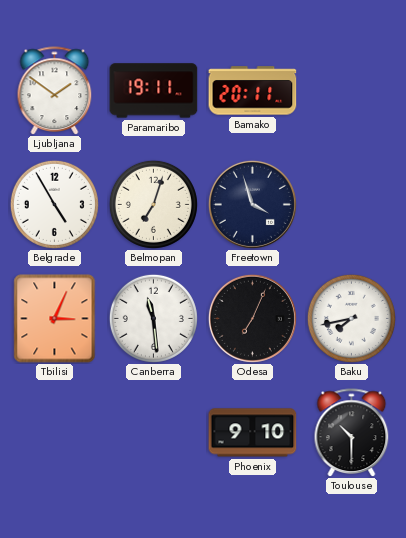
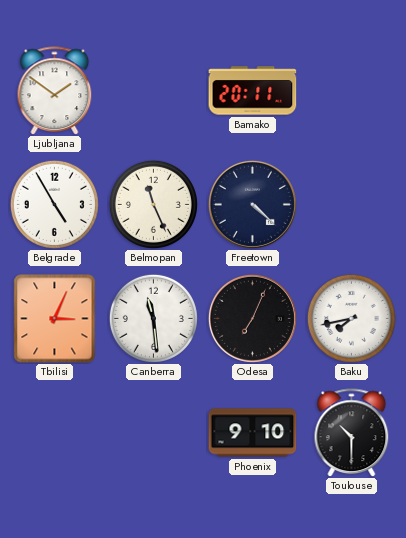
Paramaribo: 19:11 -> none
Belmopan: 7:03 -> 11:26
Freetown: 3:57 -> 4:22
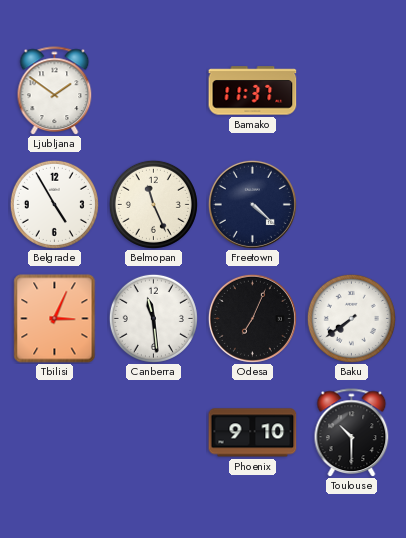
Bamako: 20:11 -> 11:37
Baku: 7:43 -> 7:39
